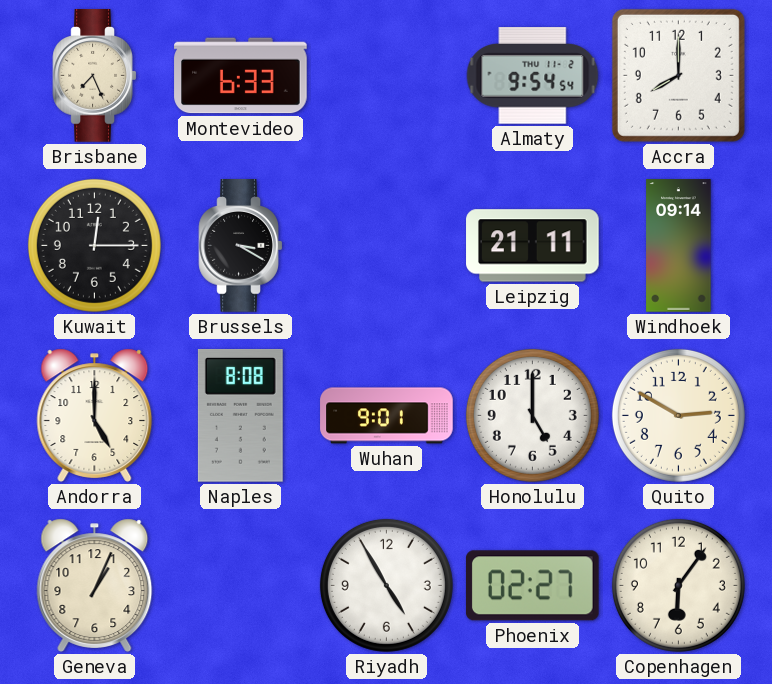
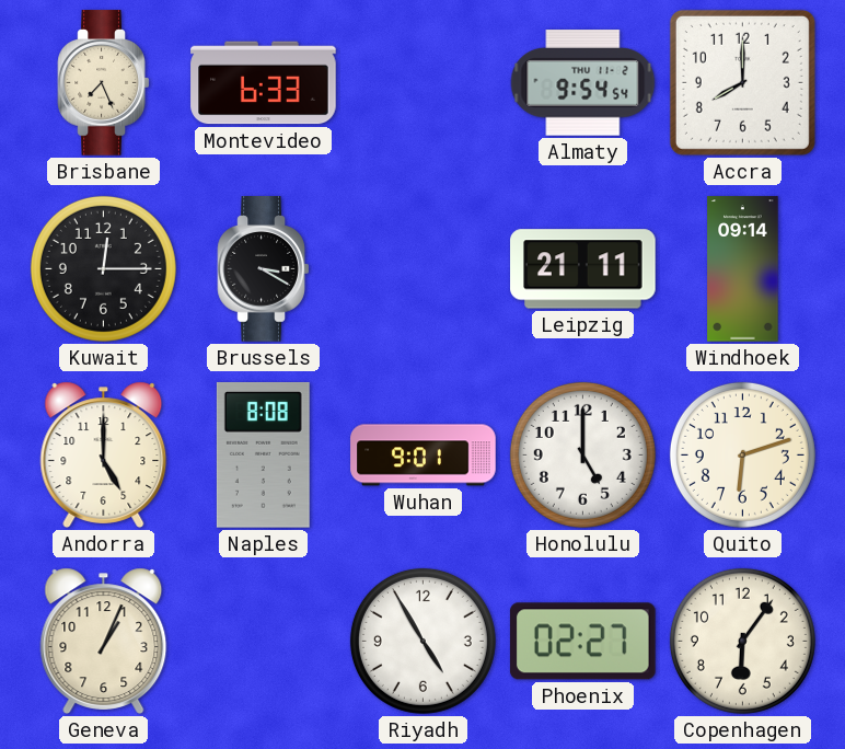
Quito: 2:50 -> 6:12
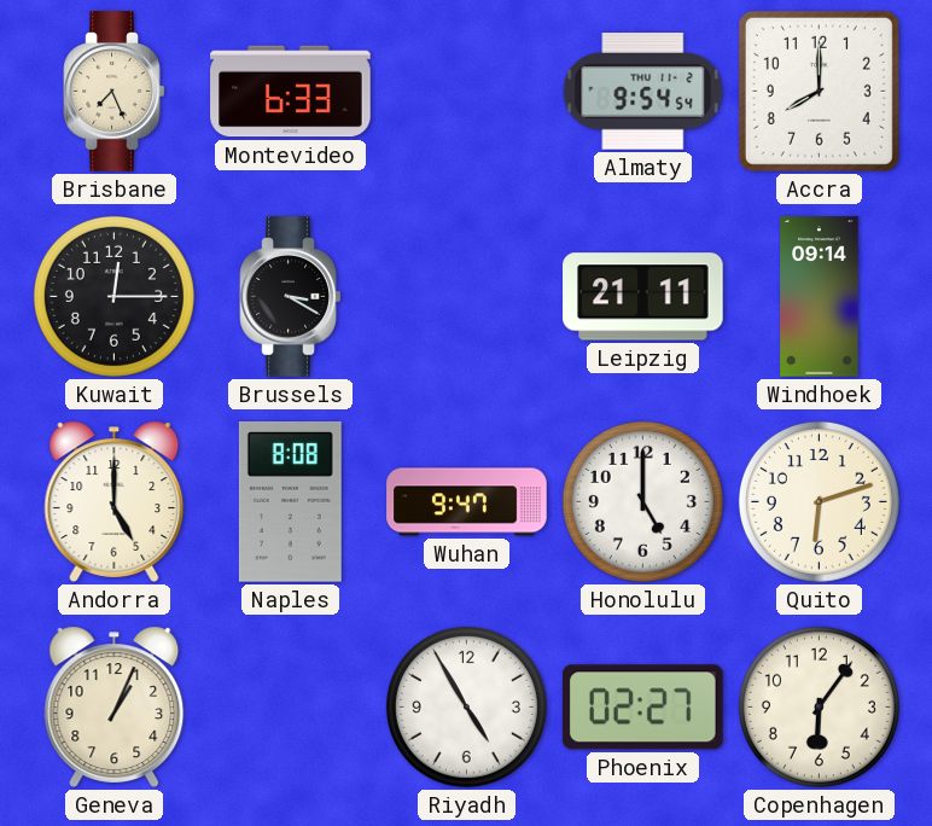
Wuhan: 9:01 -> 9:47
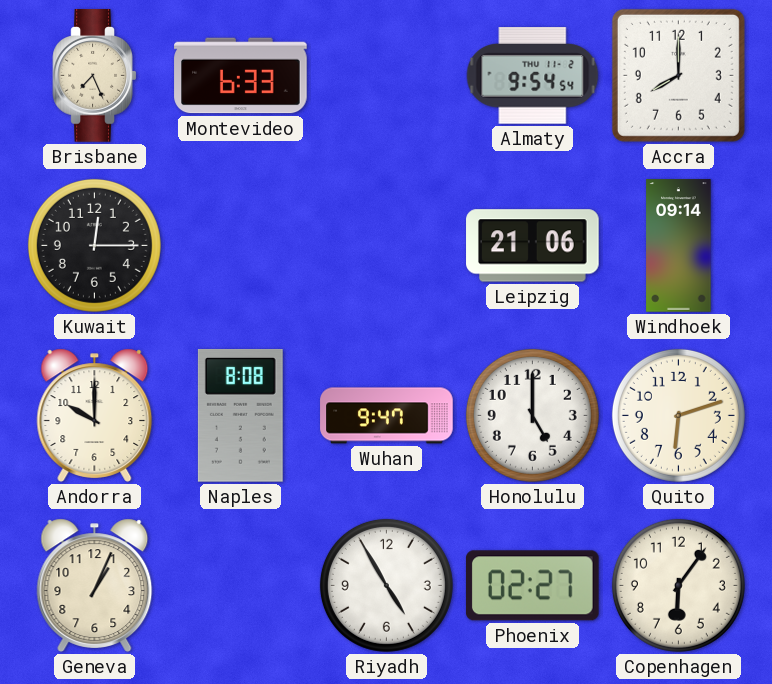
Brussels: 3:20 -> none
Leipzig: 21:11 -> 21:06
Andorra: 5:00 -> 10:00
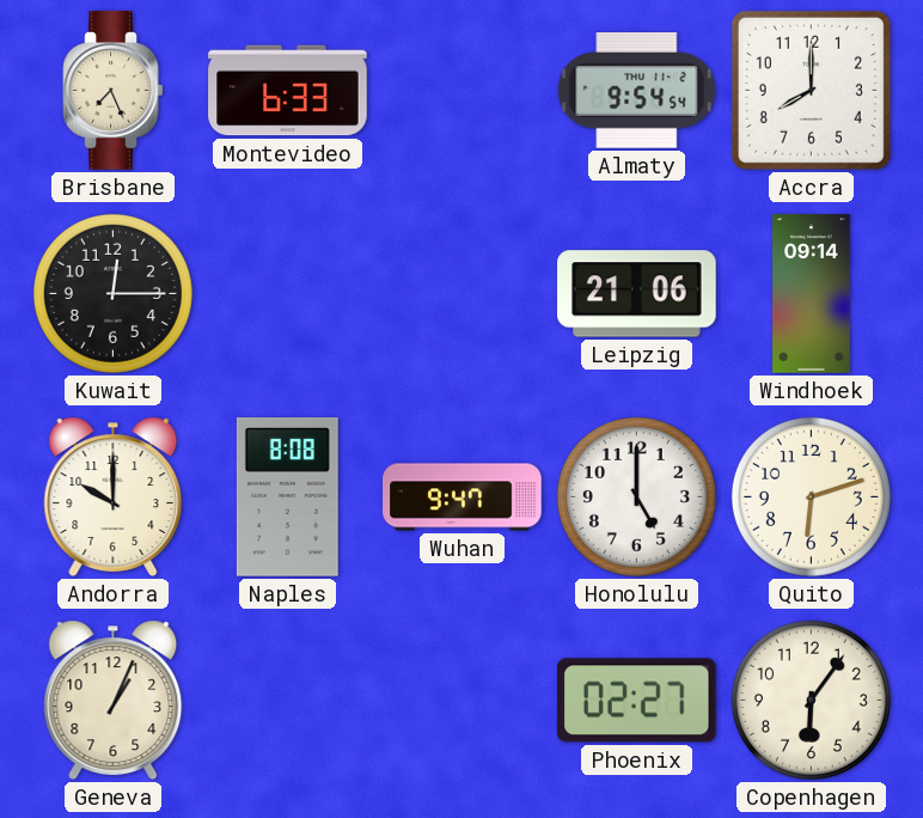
Riyadh: 4:55 -> none
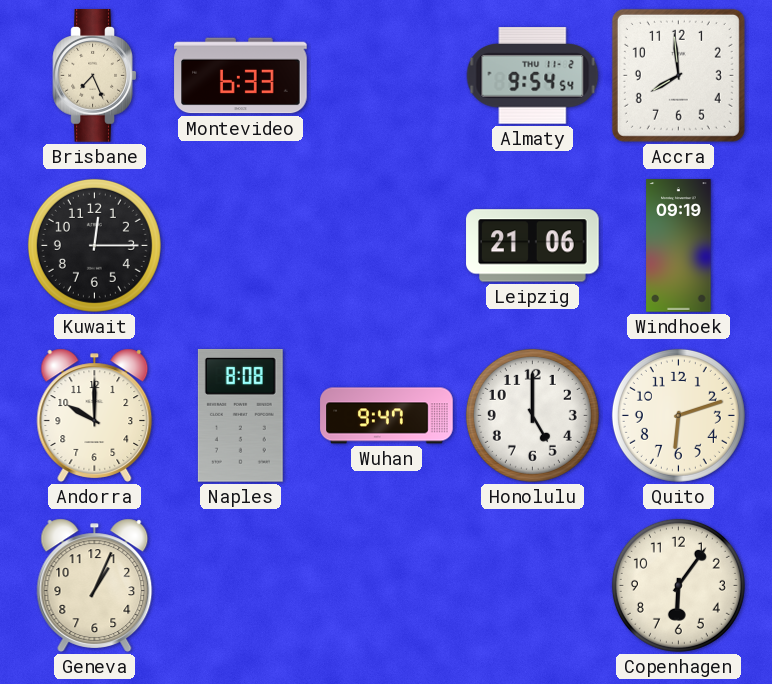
Accra: 8:00 -> 7:59
Windhoek: 09:14 -> 09:19
Phoenix: 02:27 -> none
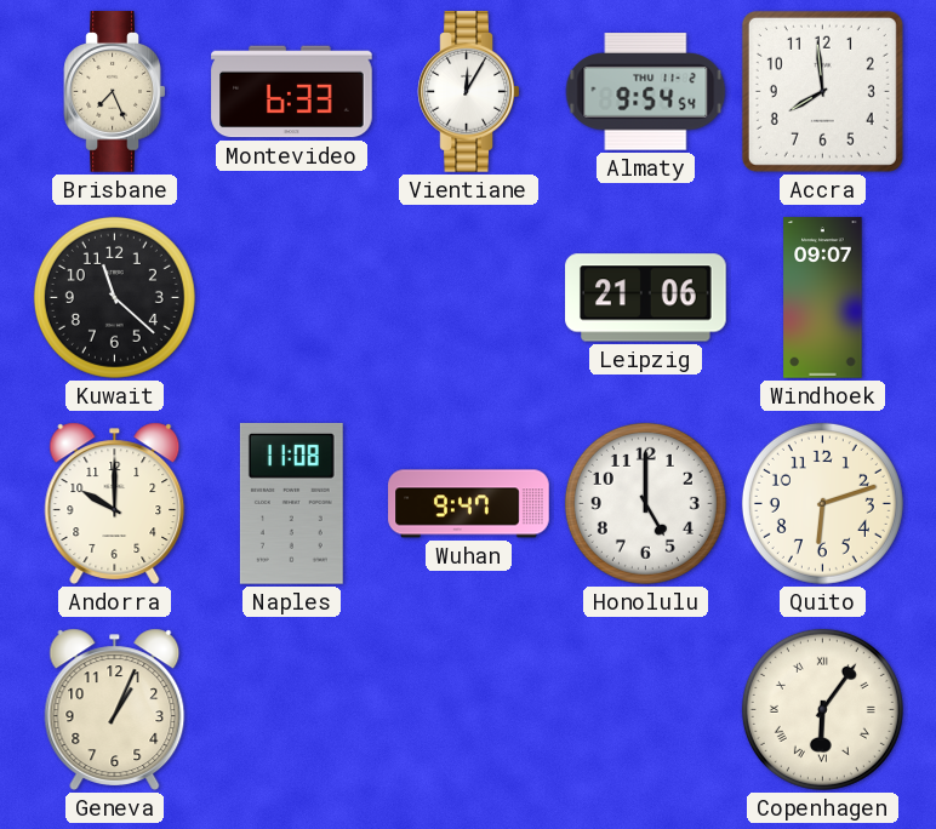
Vientiane: none -> 12:05
Kuwait: 12:15 -> 11:22
Windhoek: 09:19 -> 09:07
Naples: 8:08 -> 11:08
Copenhagen numerals: Arabic -> Roman
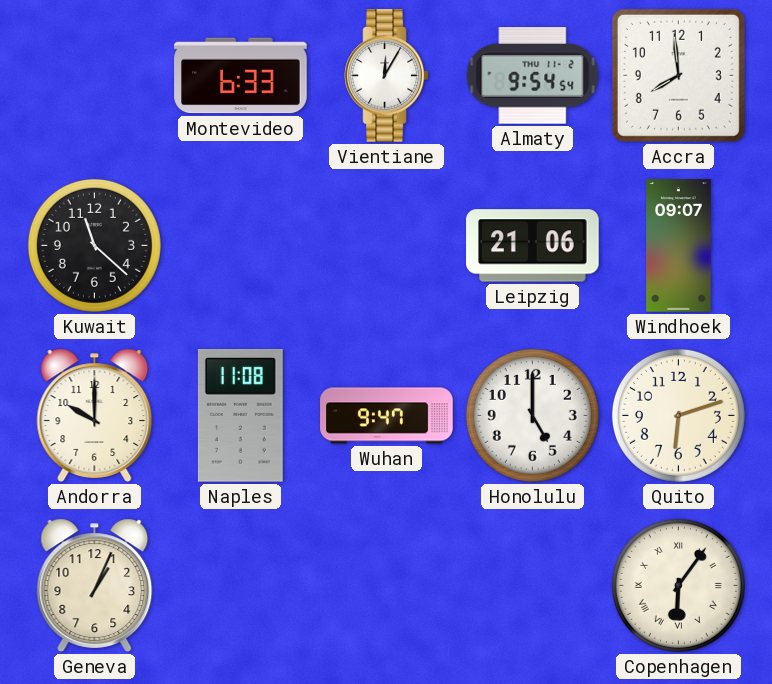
Brisbane: 7:26 -> none
